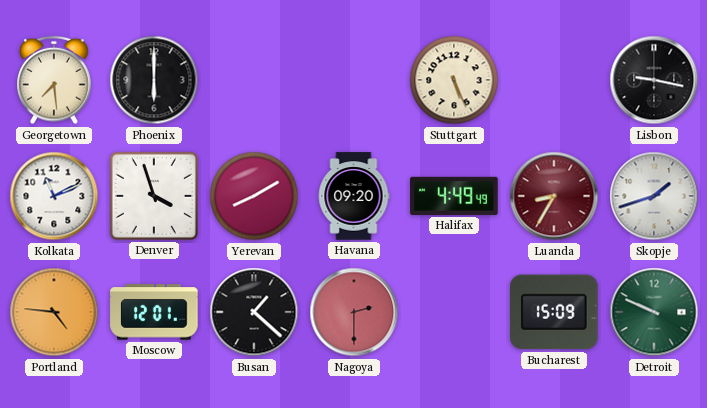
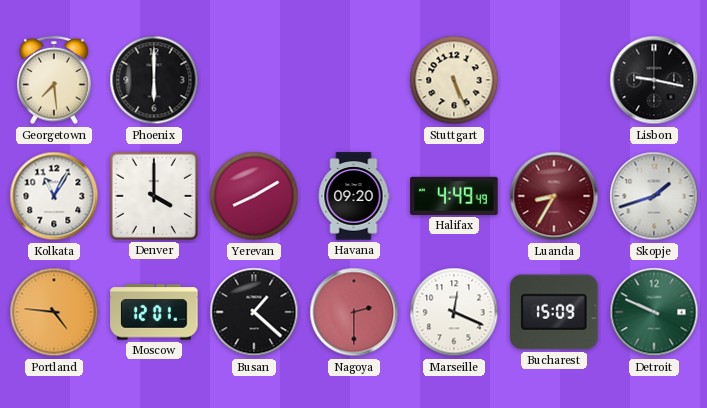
Kolkata: 11:11 -> 11:05
Denver: 3:57 -> 4:00
Marseille: none -> 12:19
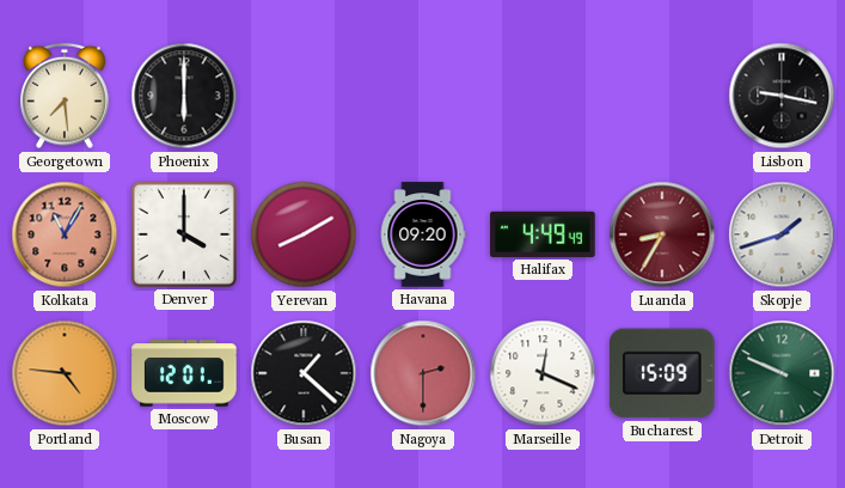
Stuttgart: 5:26 -> none
Kolkata dial: white -> salmon
